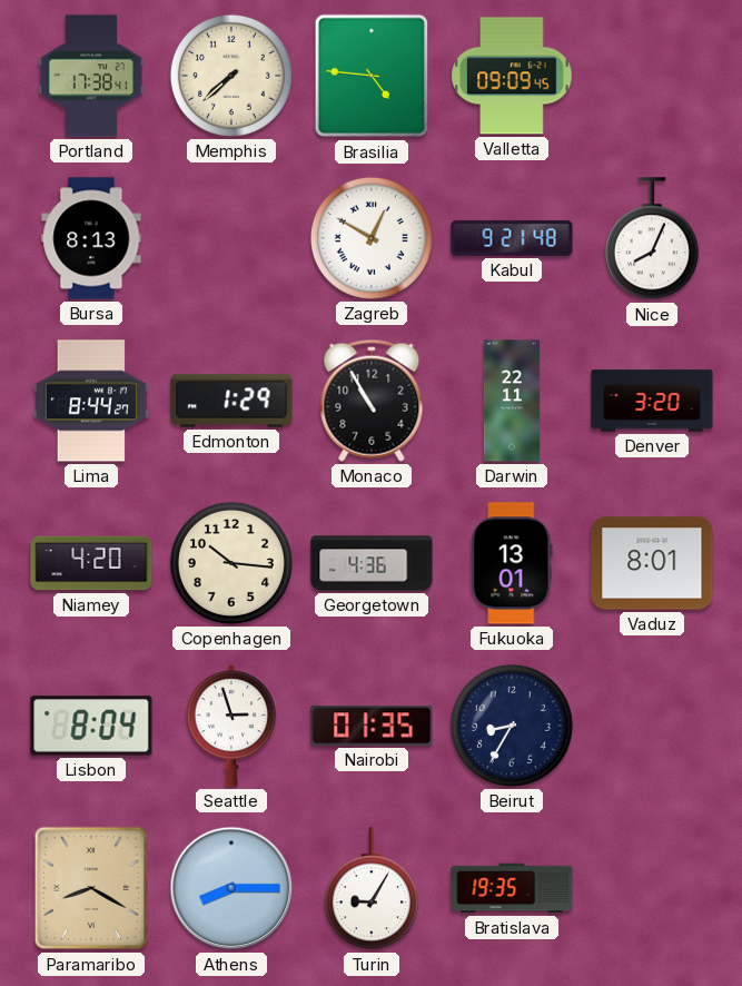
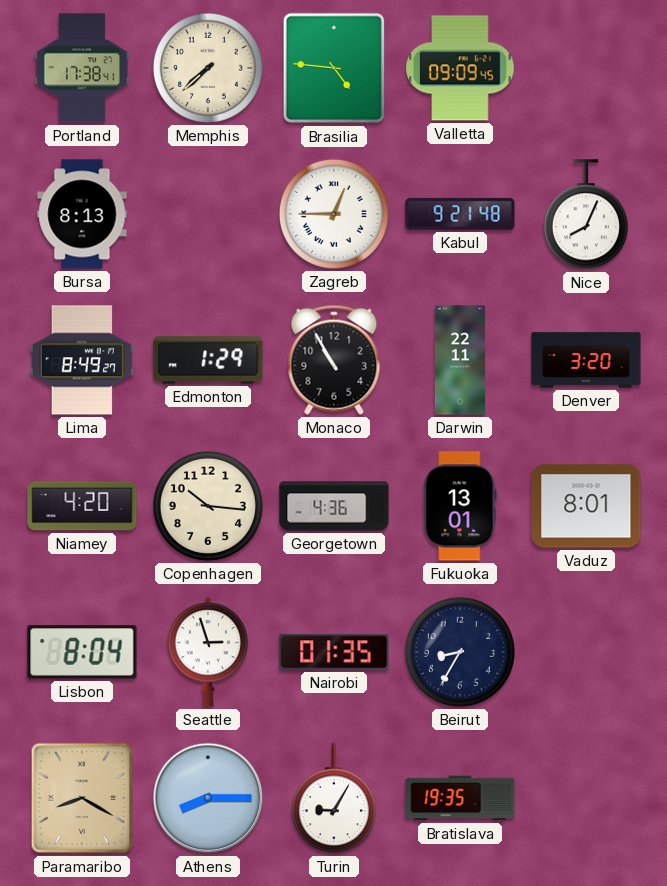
Zagreb: 12:50 -> 12:45
Lima: 8:44 -> 8:49
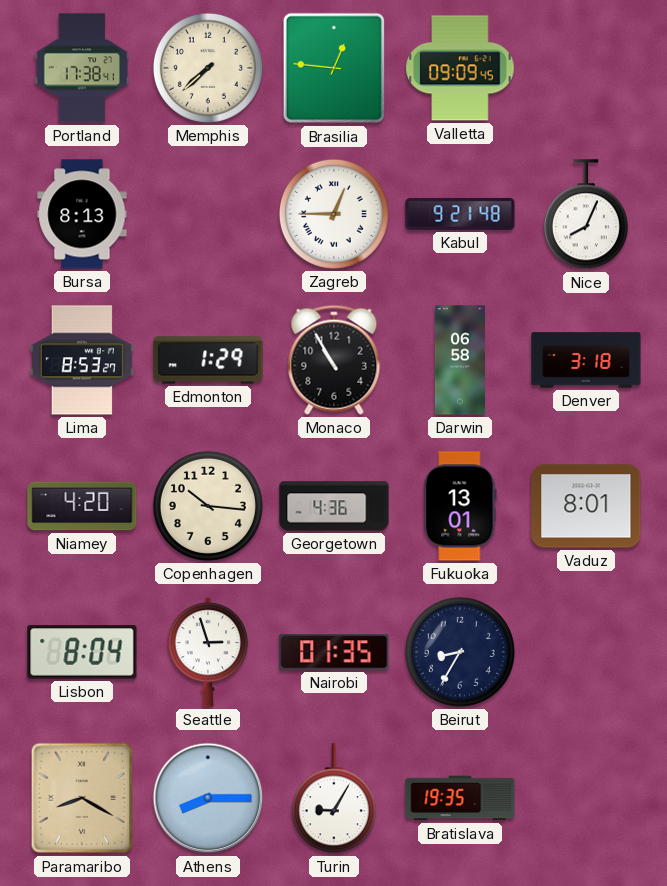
Brasilia: 4:46 -> 12:46
Lima: 8:49 -> 8:53
Darwin: 22:11 -> 06:58
Denver: 3:20 -> 3:18
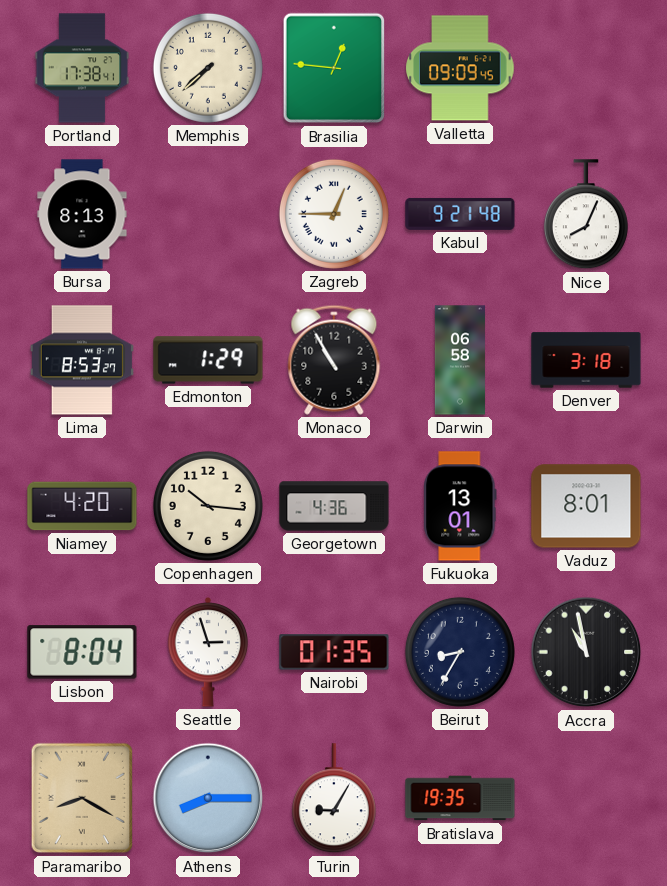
Accra: none -> 10:58
